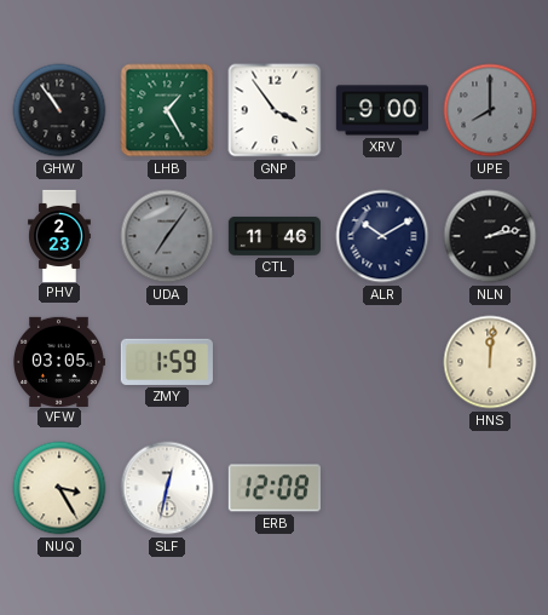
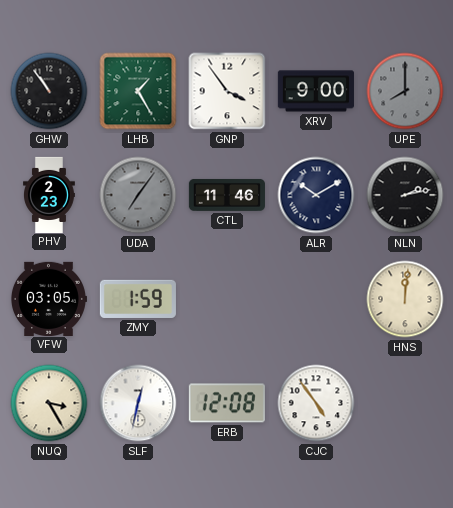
CJC: none -> 4:54
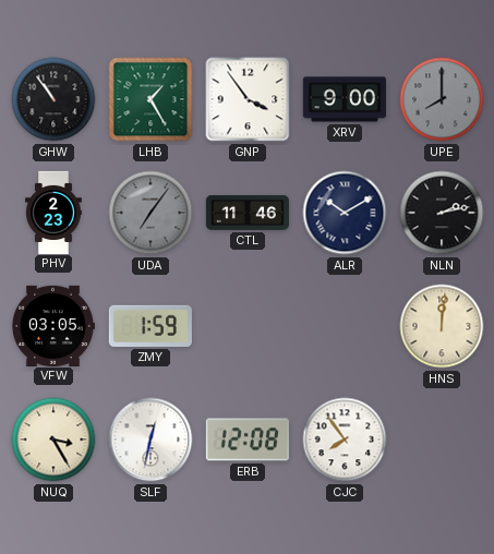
CJC: 4:54 -> 7:54
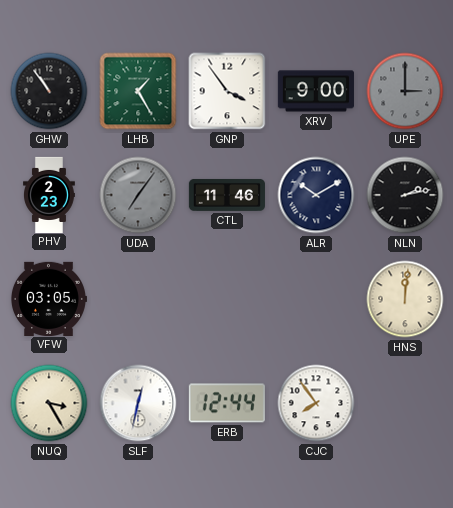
UPE: 8:00 -> 3:00
ZMY: 1:59 -> none
ERB: 12:08 -> 12:44
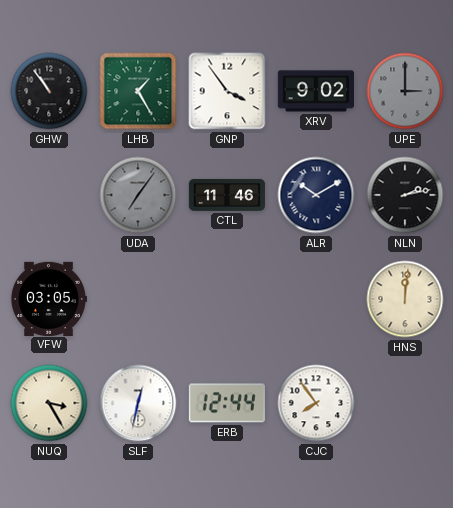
XRV: 9:00 -> 9:02
PHV: 2:23 -> none
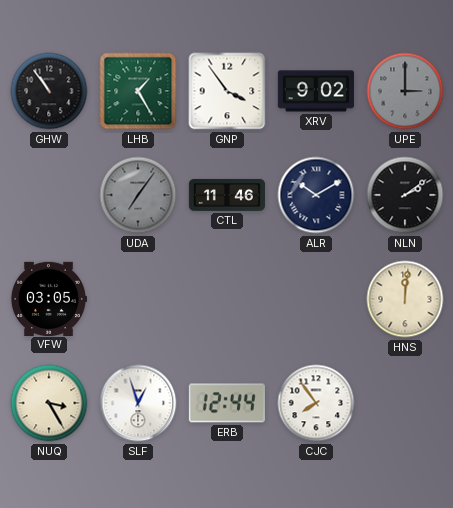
NLN: 2:13 -> 2:09
SLF: 12:32 -> 12:57
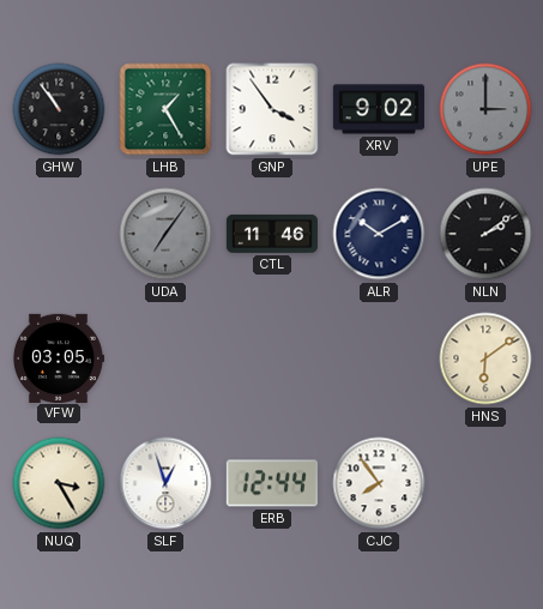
HNS: 12:01 -> 6:09
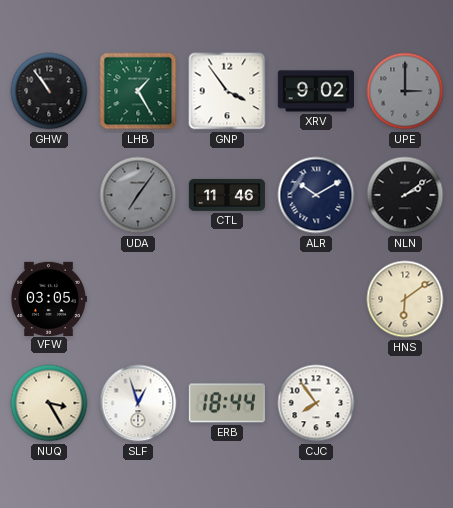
ERB: 12:44 -> 18:44
